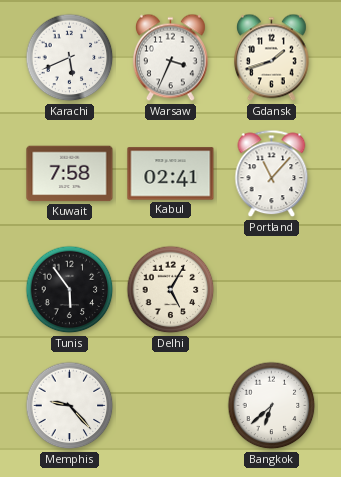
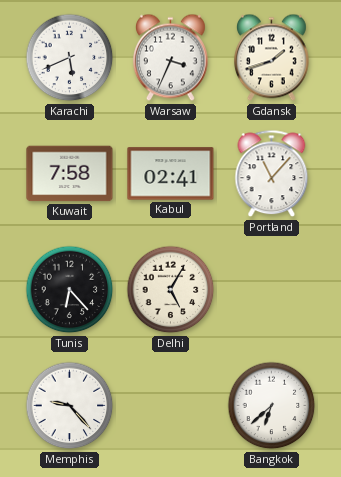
Tunis: 5:54 -> 6:23
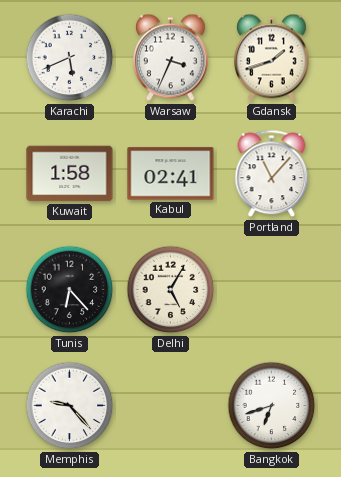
Kuwait: 7:58 -> 1:58
Bangkok: 6:38 -> 6:42
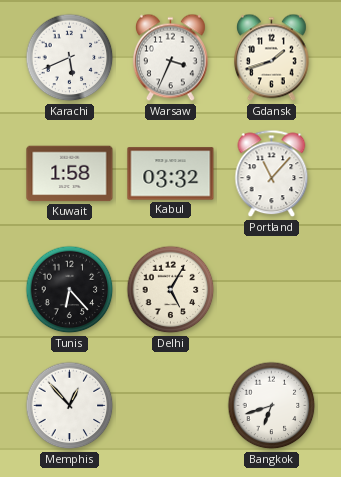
Kabul: 02:41 -> 03:32
Memphis: 9:23 -> 12:53
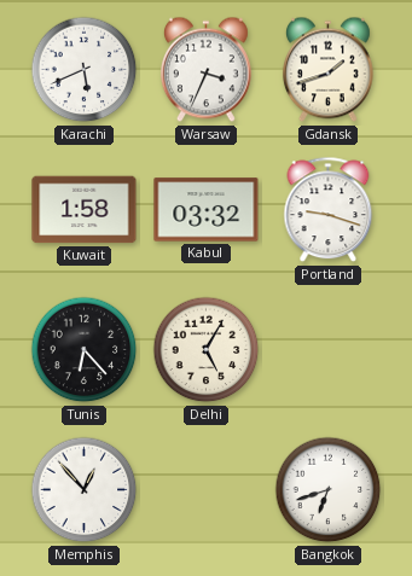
Portland: 11:07 -> 9:18
